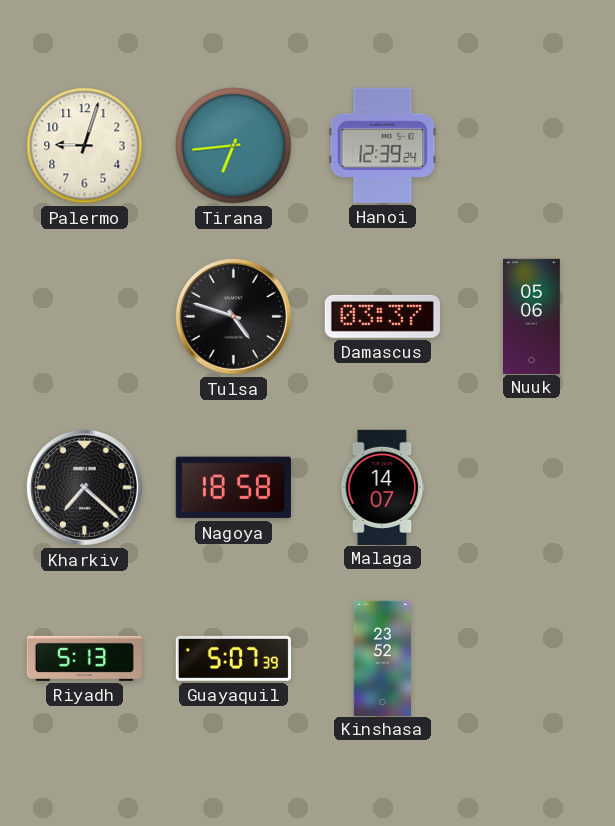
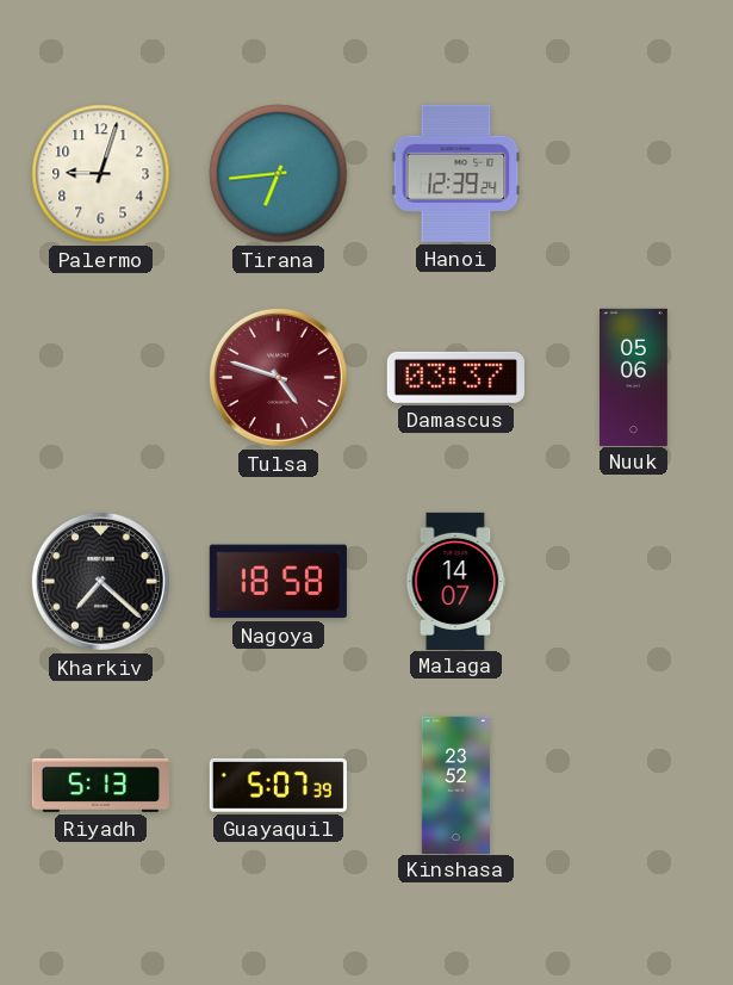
Tulsa dial: black -> burgundy
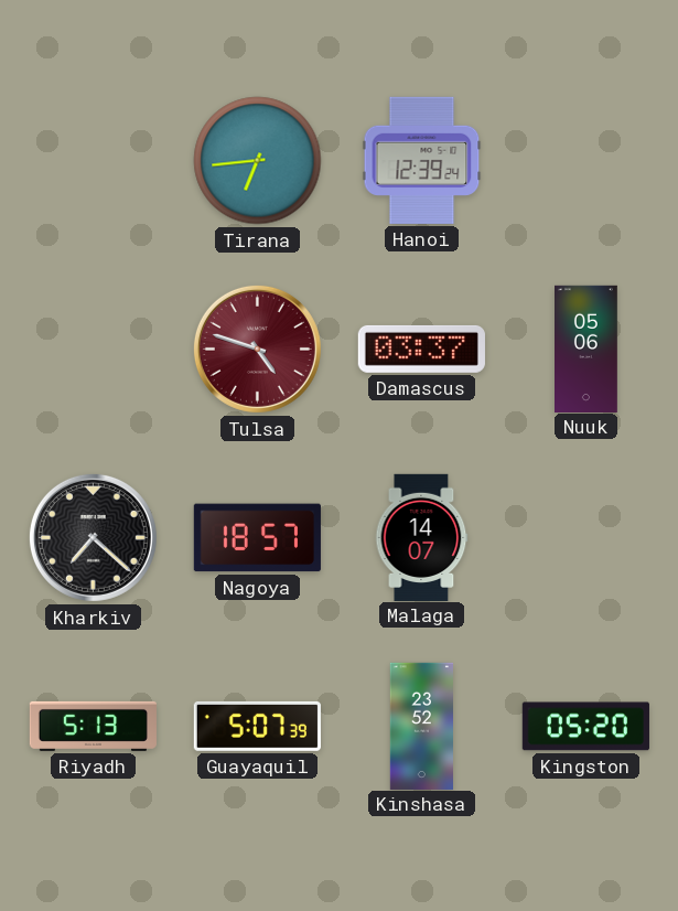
Palermo: 9:03 -> none
Nagoya: 18:58 -> 18:57
Kingston: none -> 05:20
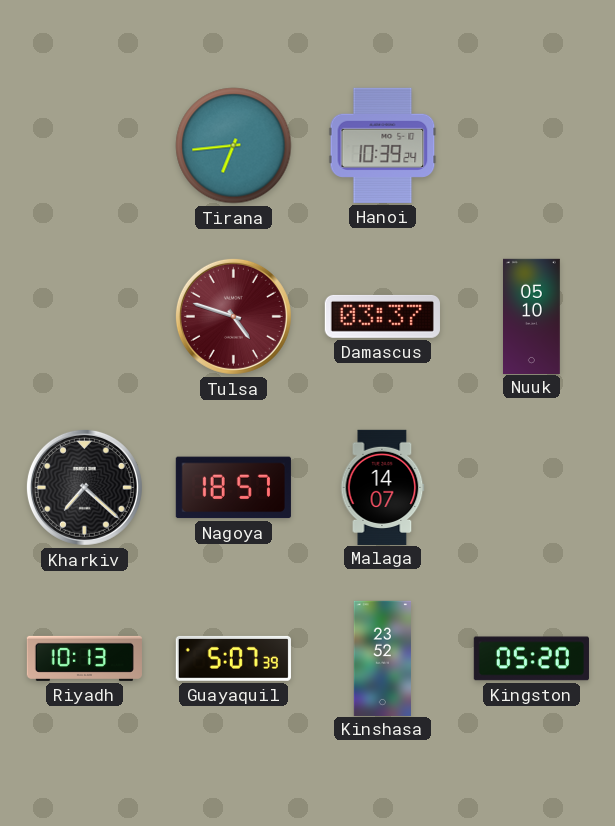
Hanoi: 12:39 -> 10:39
Nuuk: 05:06 -> 05:10
Riyadh: 5:13 -> 10:13
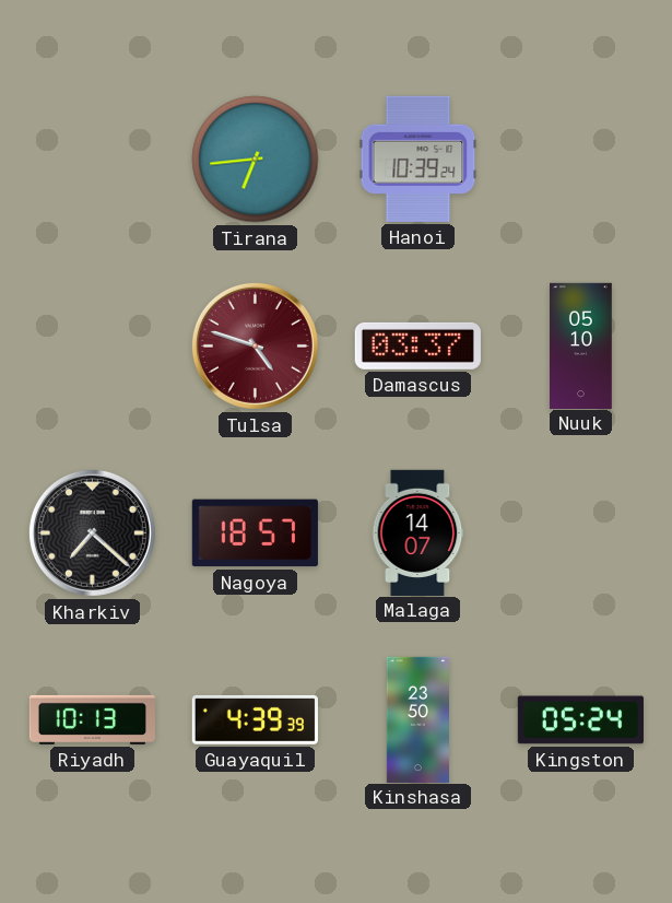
Guayaquil: 5:07 -> 4:39
Kinshasa: 23:52 -> 23:50
Kingston: 05:20 -> 05:24
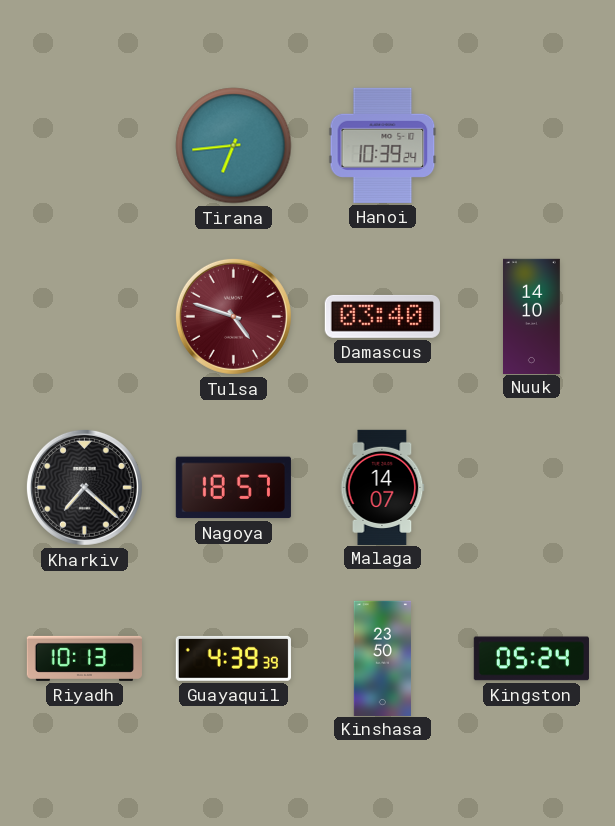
Damascus: 03:37 -> 03:40
Nuuk: 05:10 -> 14:10
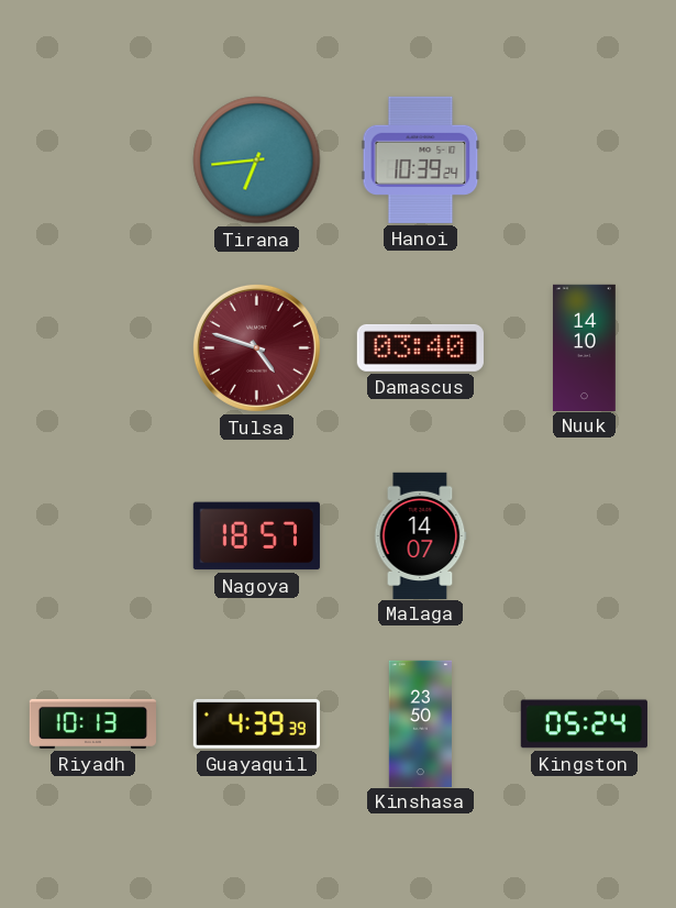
Kharkiv: 7:22 -> none
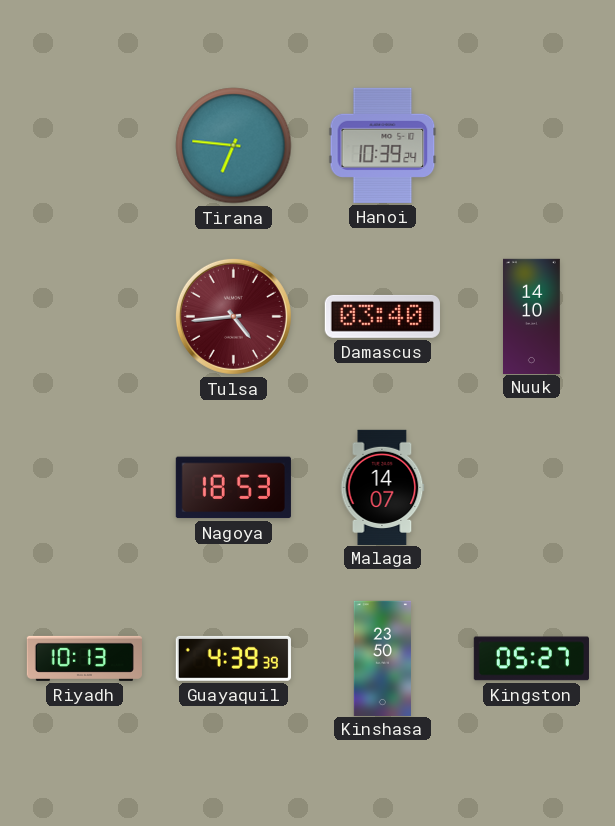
Tirana: 6:44 -> 6:46
Tulsa: 4:48 -> 4:44
Nagoya: 18:57 -> 18:53
Kingston: 05:24 -> 05:27
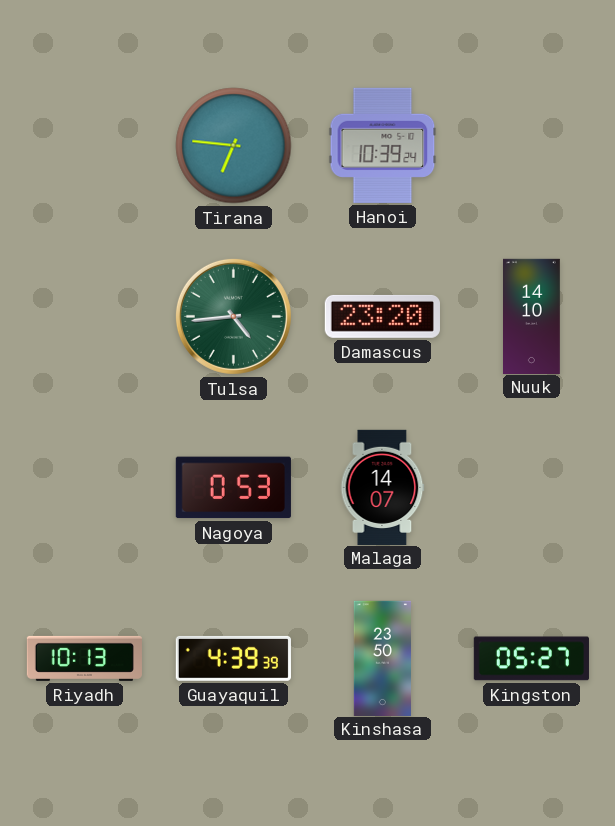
Tulsa dial: burgundy -> green
Damascus: 03:40 -> 23:20
Nagoya: 18:53 -> 0:53
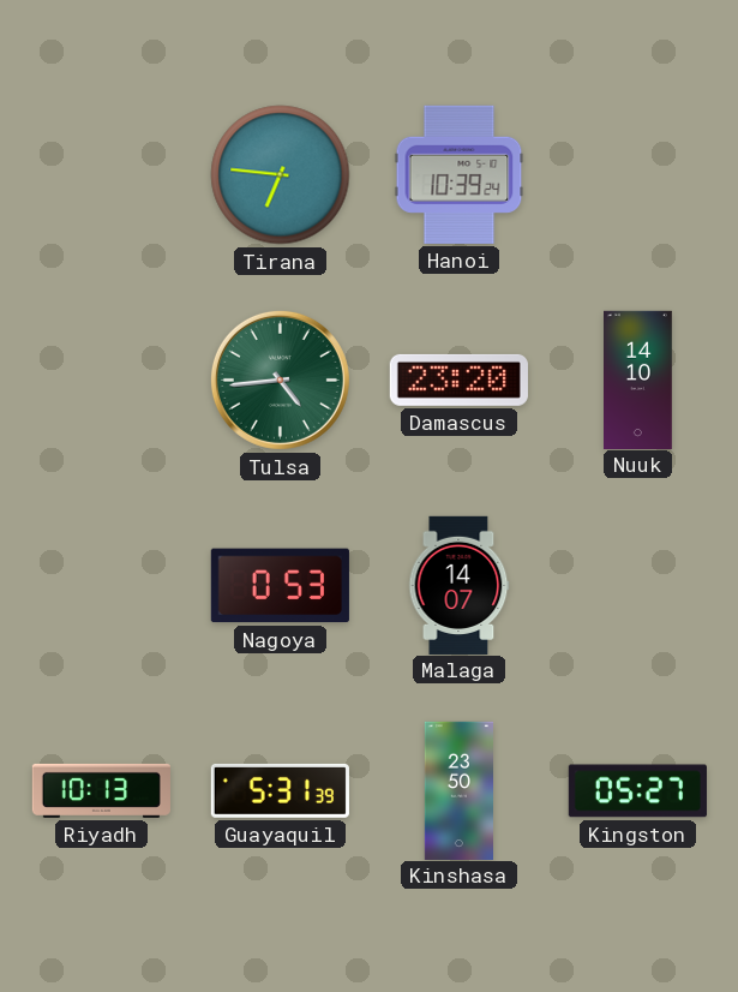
Guayaquil: 4:39 -> 5:31
